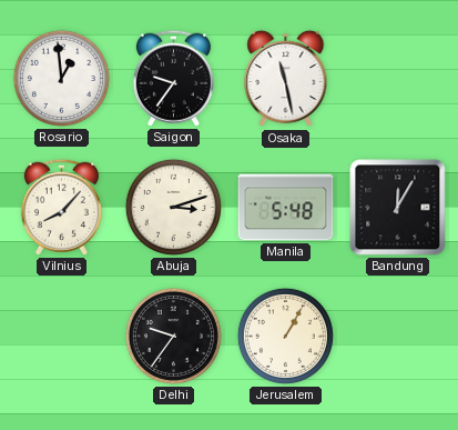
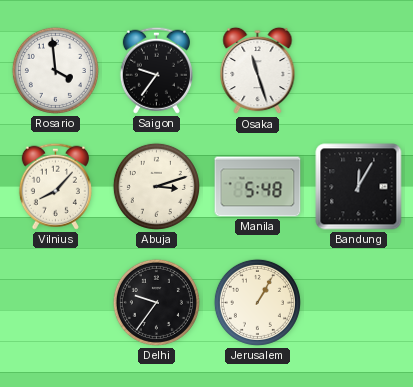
Rosario: 12:59 -> 3:59
Osaka: 11:28 -> 11:27
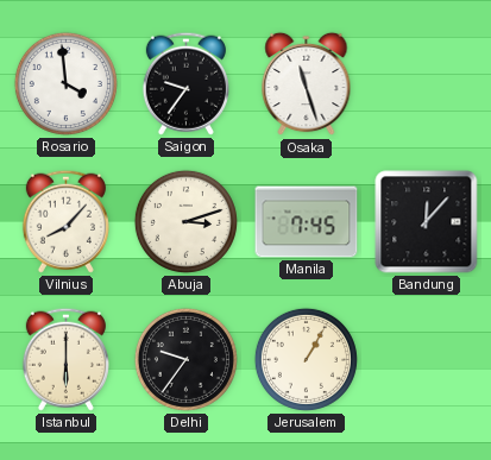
Manila: 5:48 -> 7:45
Bandung: 12:05 -> 12:07
Istanbul: none -> 6:00
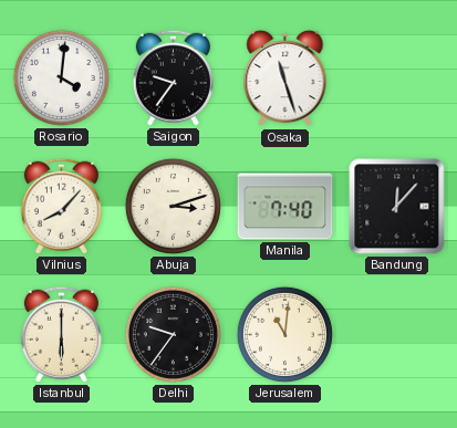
Rosario: 3:59 -> 4:01
Manila: 7:45 -> 7:40
Jerusalem: 1:05 -> 11:01
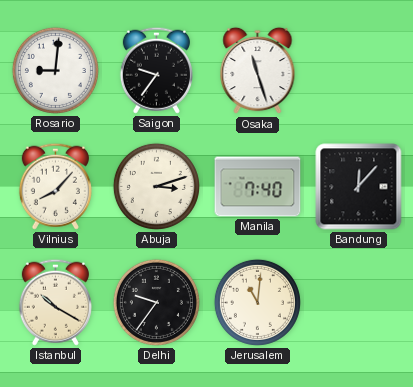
Rosario: 4:01 -> 9:01
Istanbul: 6:00 -> 10:20
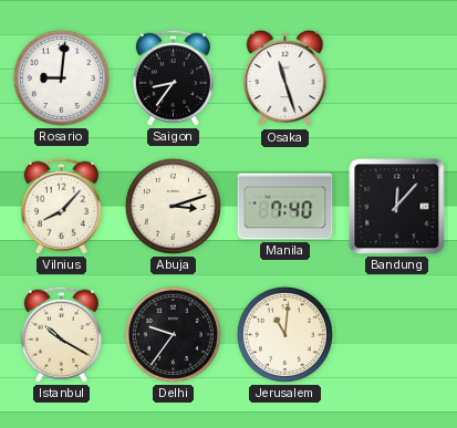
Saigon: 9:36 -> 8:36
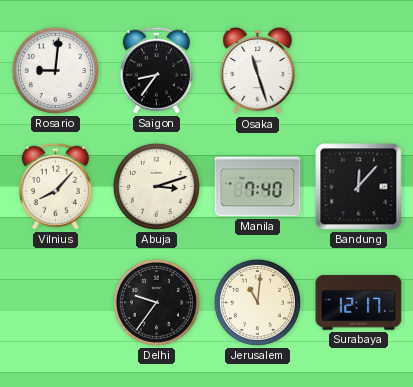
Istanbul: 10:20 -> none
Surabaya: none -> 12:17
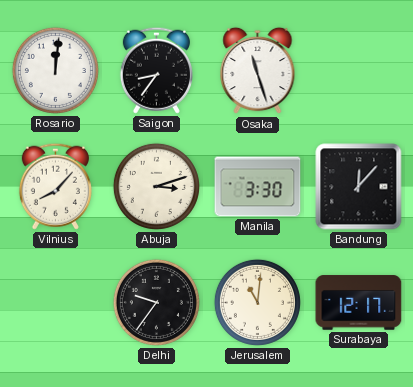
Rosario: 9:01 -> 12:01
Manila: 7:40 -> 3:30
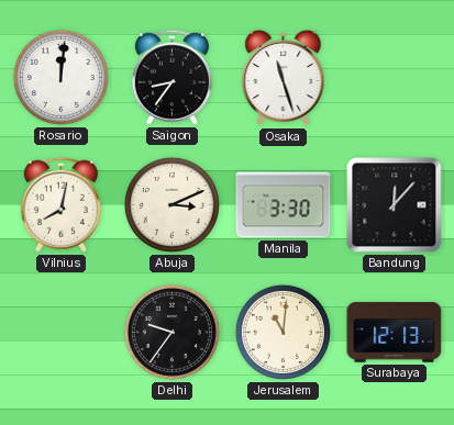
Vilnius: 8:07 -> 8:02
Abuja: 3:12 -> 3:11
Surabaya: 12:17 -> 12:13
